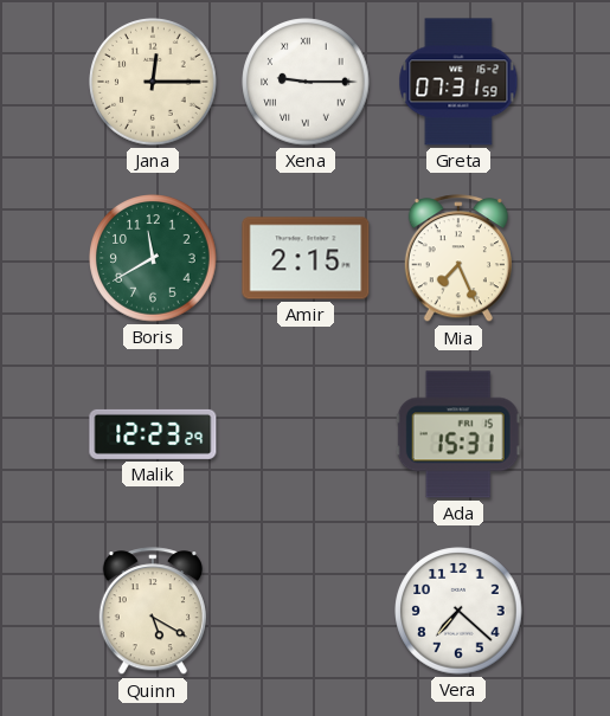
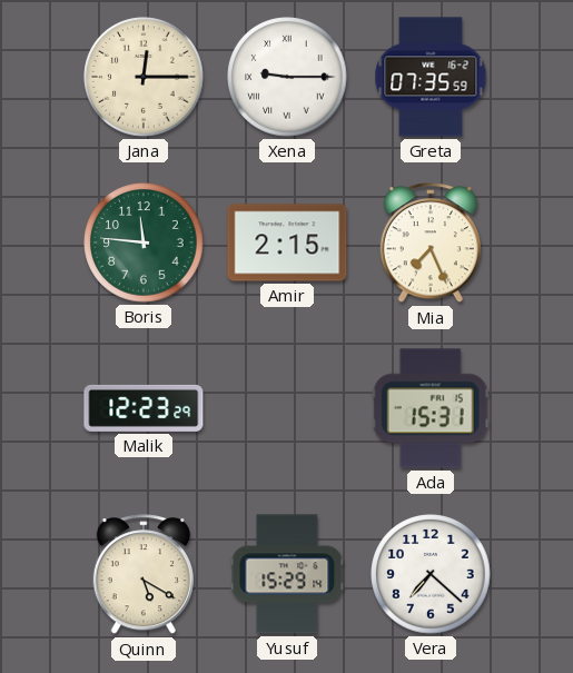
Greta: 07:31 -> 07:35
Boris: 11:40 -> 11:46
Yusuf: none -> 15:29
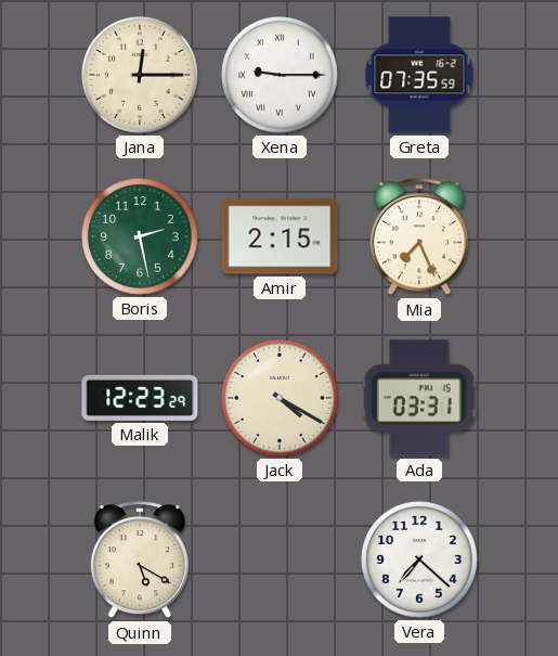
Boris: 11:46 -> 2:28
Jack: none -> 4:20
Ada: 15:31 -> 03:31
Yusuf: 15:29 -> none
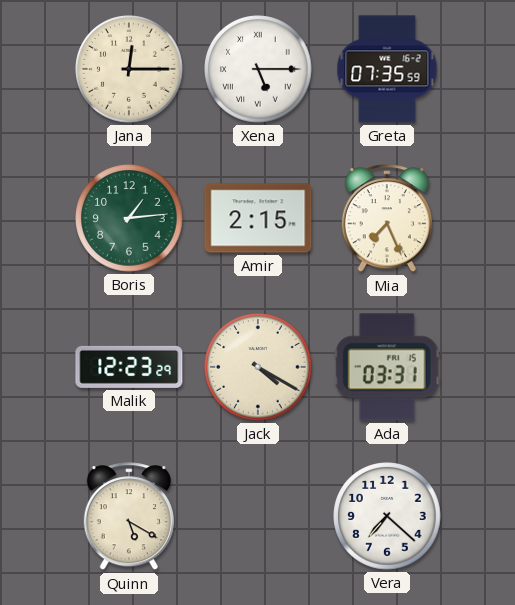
Xena: 9:15 -> 5:15
Boris: 2:28 -> 1:14
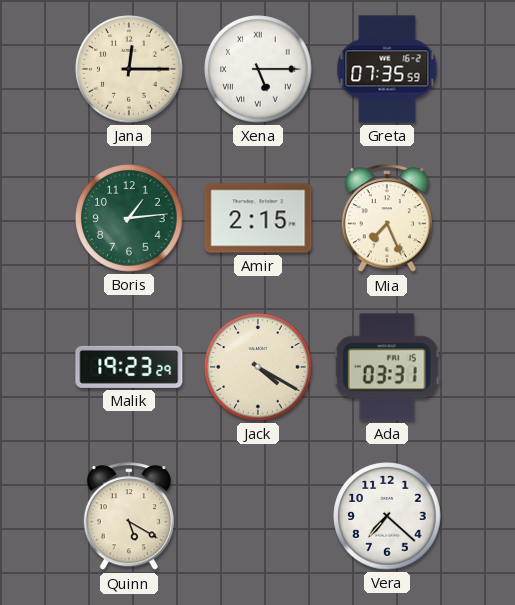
Malik: 12:23 -> 19:23
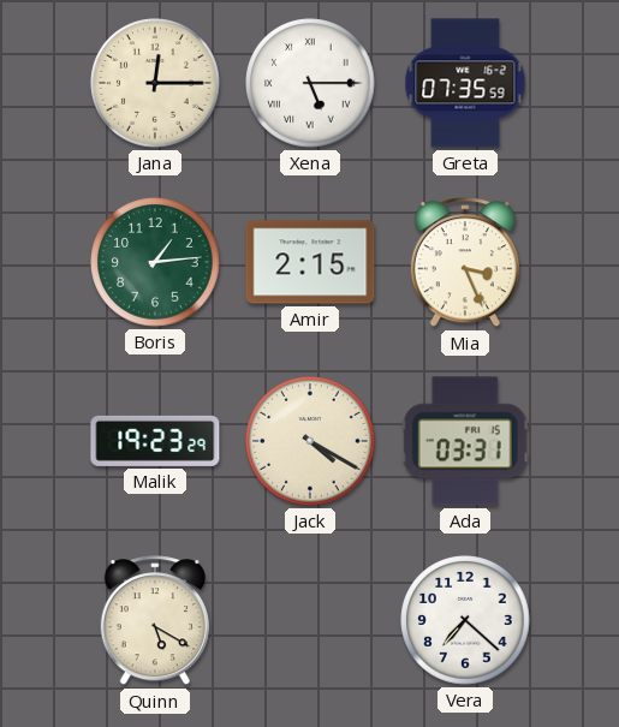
Mia: 7:26 -> 3:26
